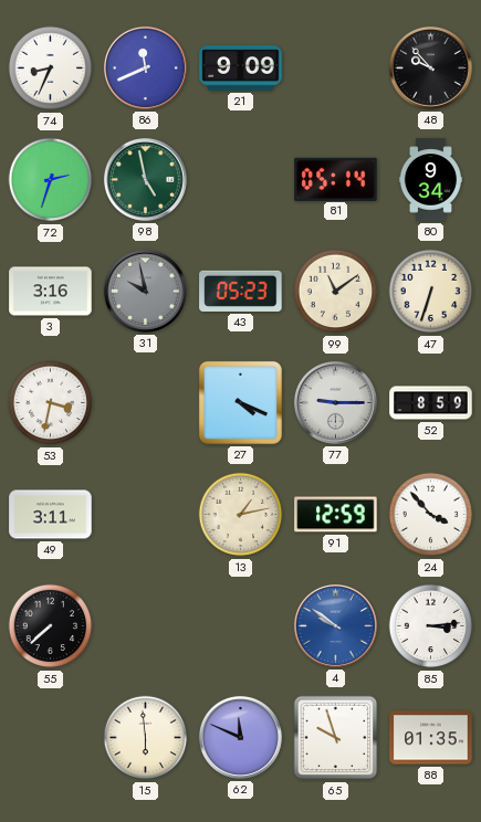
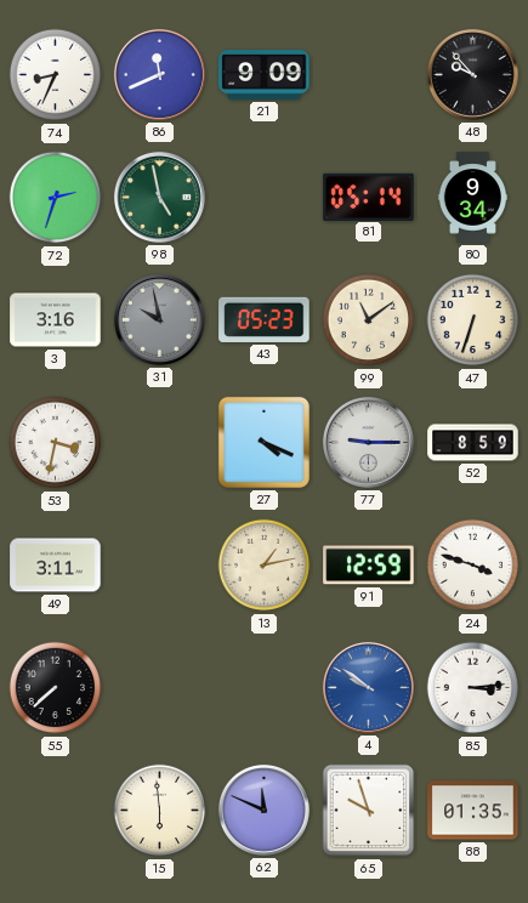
24: 3:53 -> 3:48
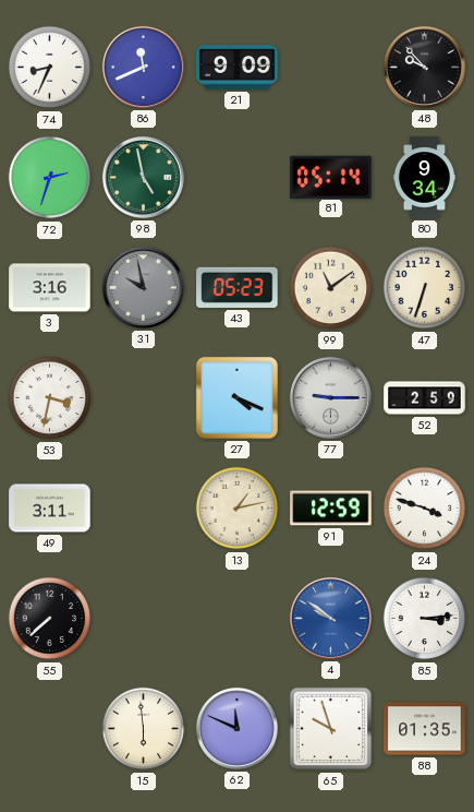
52: 8:59 -> 2:59
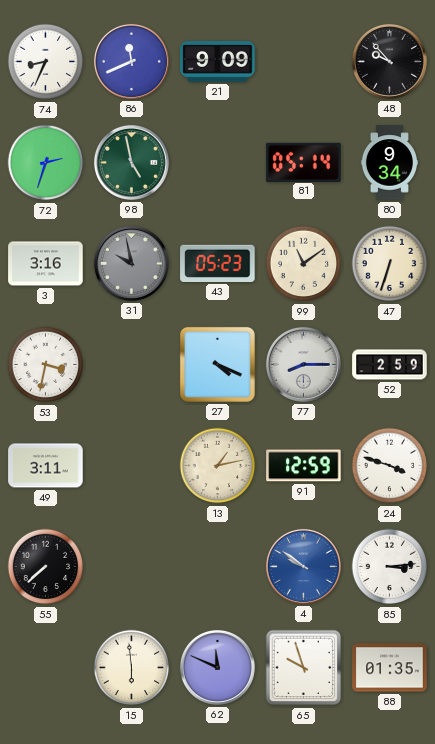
77: 9:15 -> 8:15
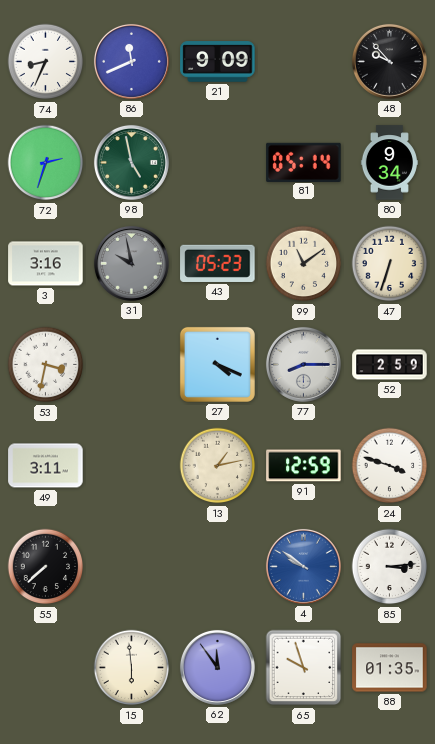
62: 11:49 -> 11:54
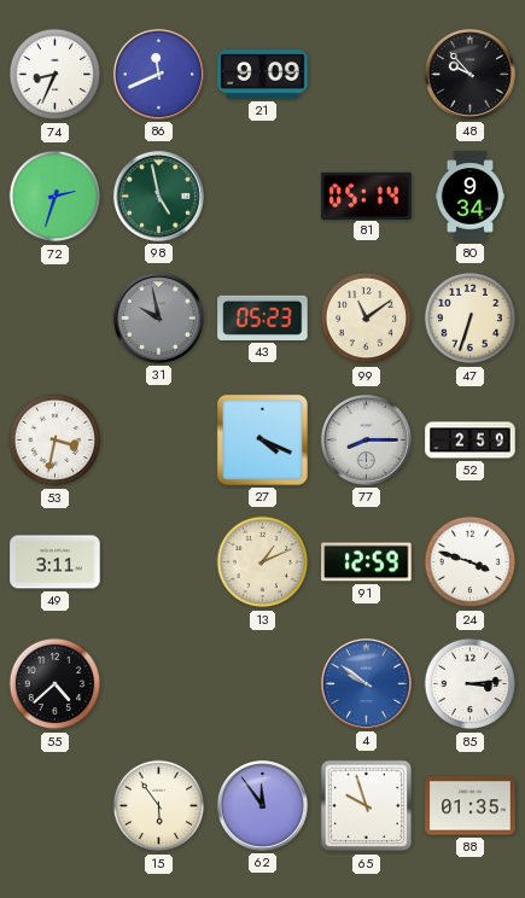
3: 3:16 -> none
13: 1:13 -> 1:11
55: 7:38 -> 4:38
15: 5:59 -> 5:54
